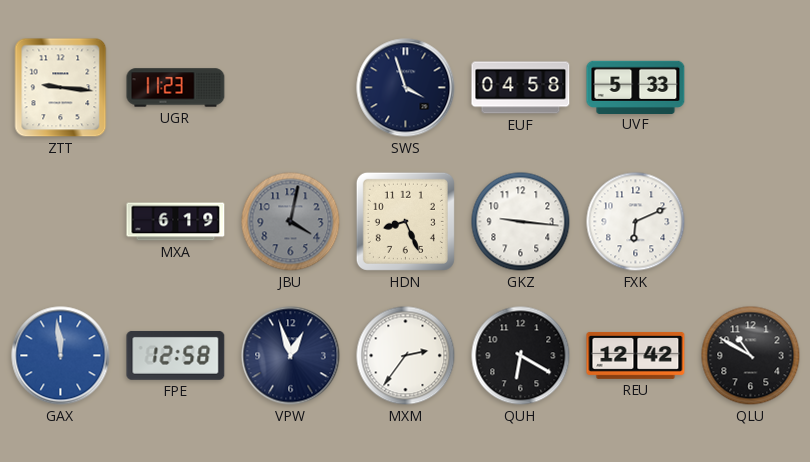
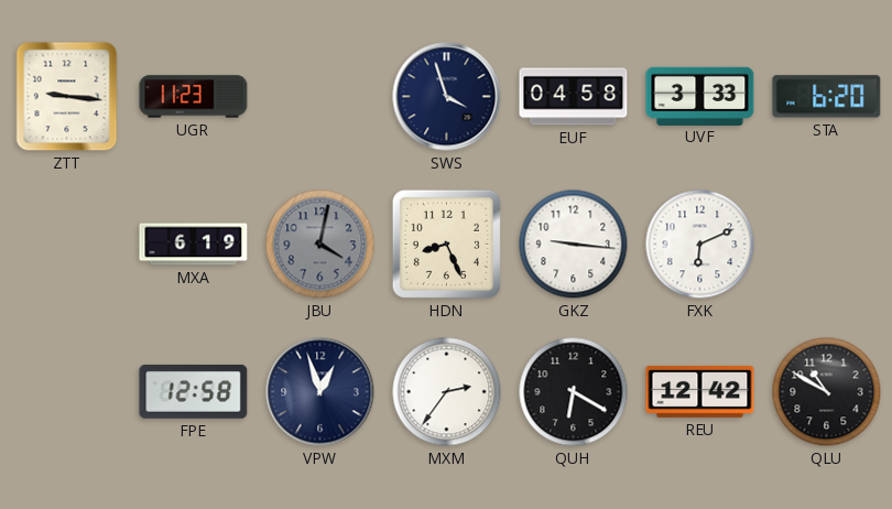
UVF: 5:33 -> 3:33
STA: none -> 6:20
GAX: 11:59 -> none
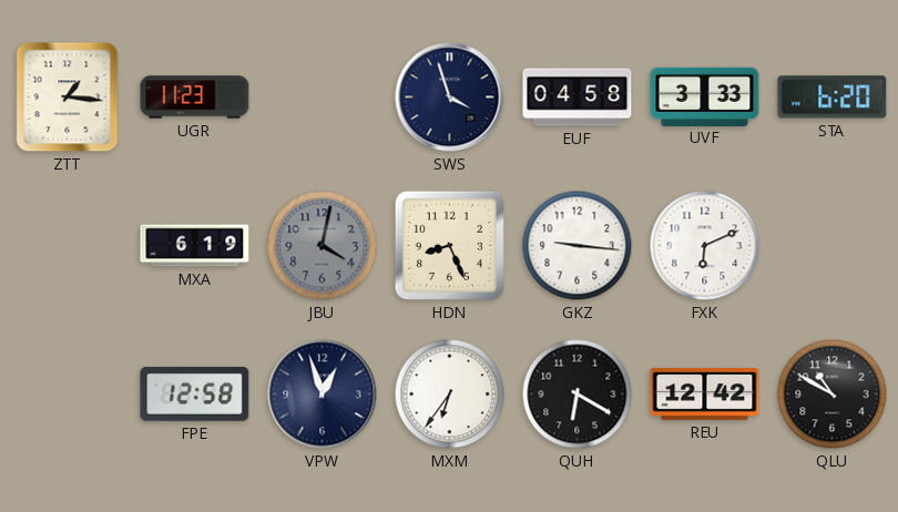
ZTT: 9:16 -> 1:16
MXM: 2:36 -> 6:36
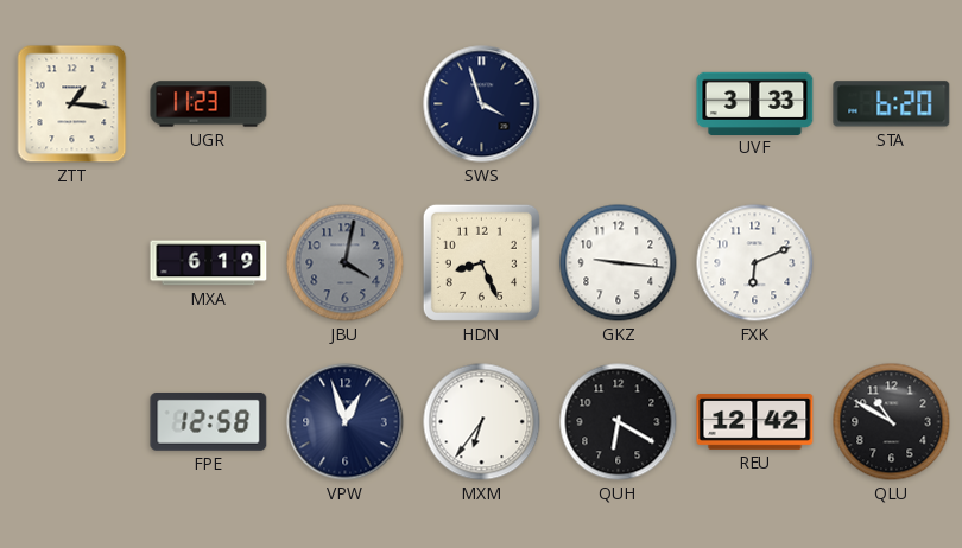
EUF: 04:58 -> none
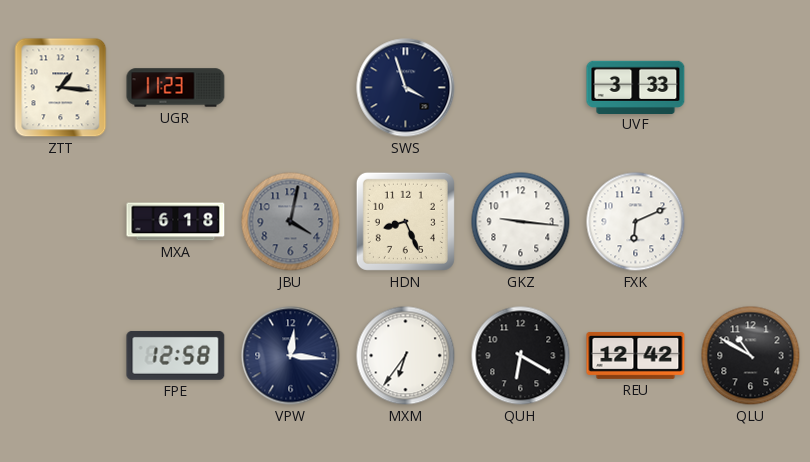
STA: 6:20 -> none
MXA: 6:19 -> 6:18
VPW: 12:57 -> 12:16
